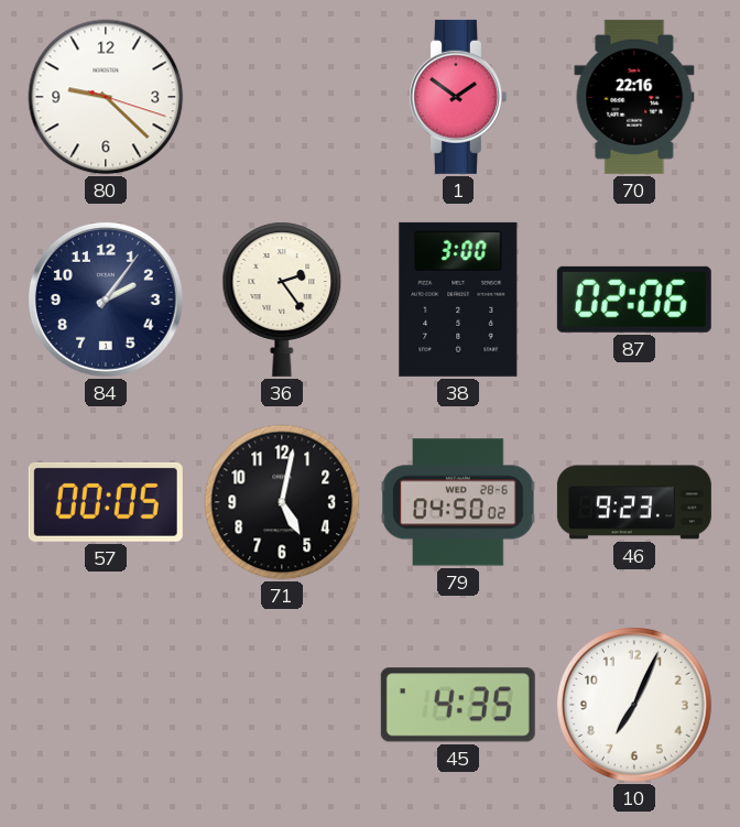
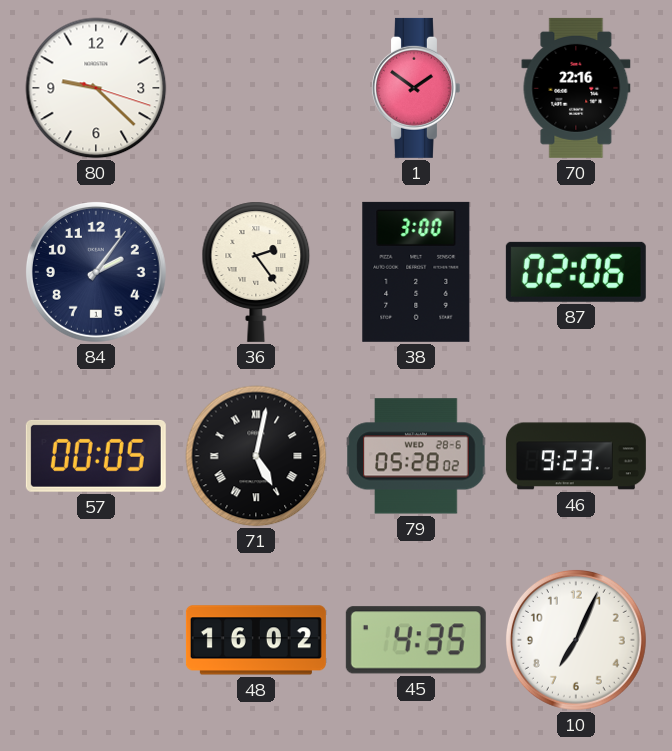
71 numerals: Arabic -> Roman
79: 04:50 -> 05:28
48: none -> 16:02
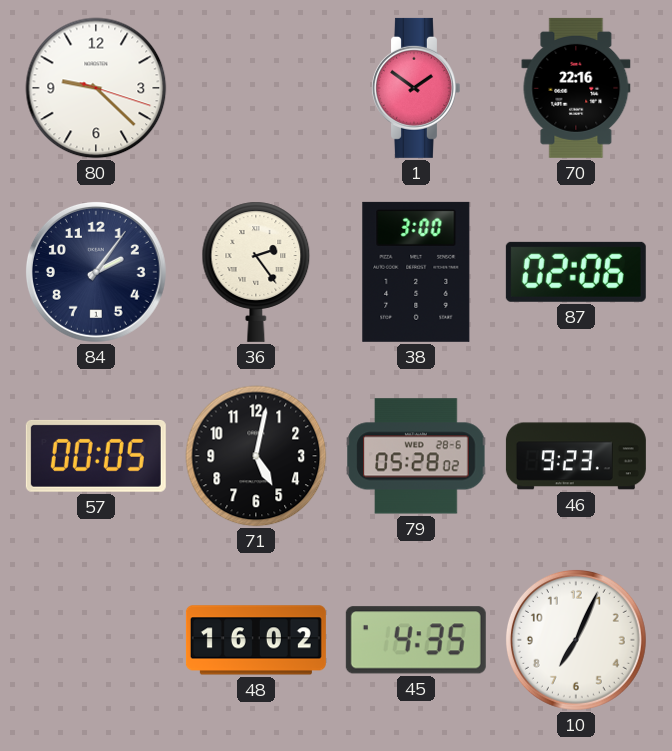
71 numerals: Roman -> Arabic
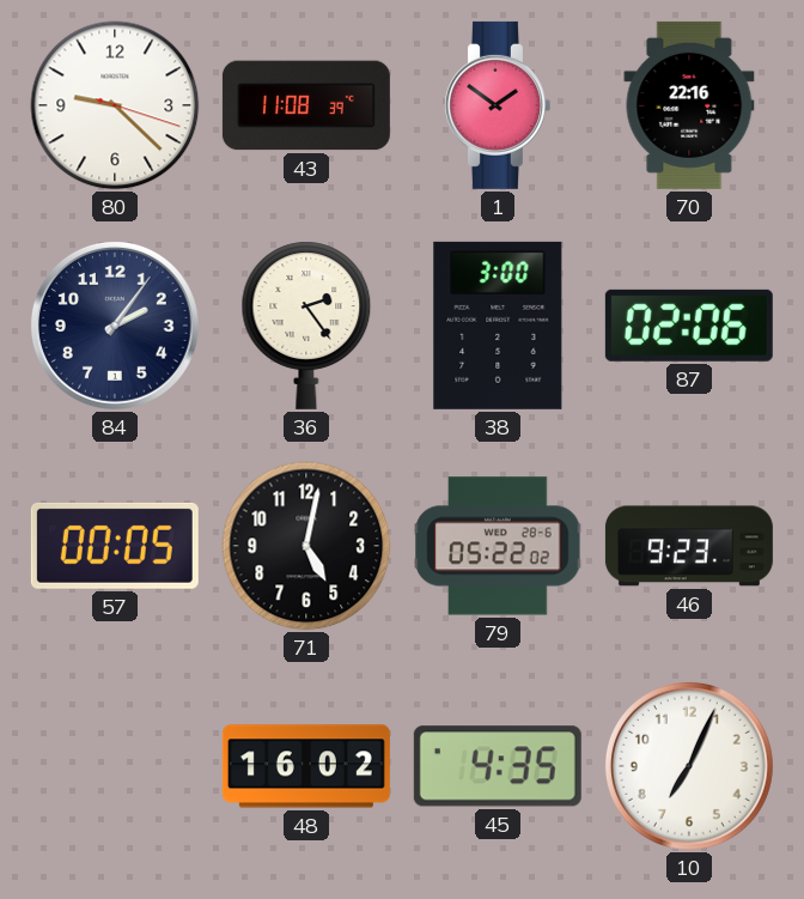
43: none -> 11:08
79: 05:28 -> 05:22
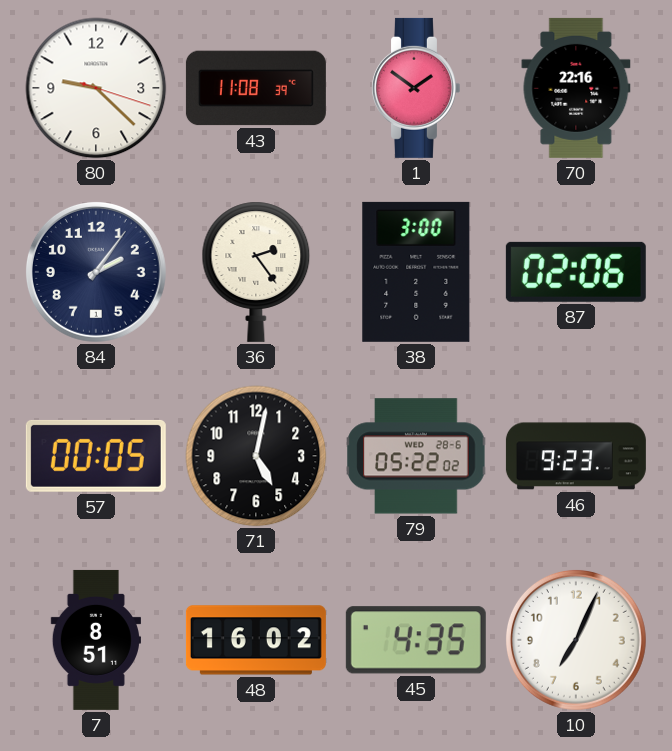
7: none -> 8:51
